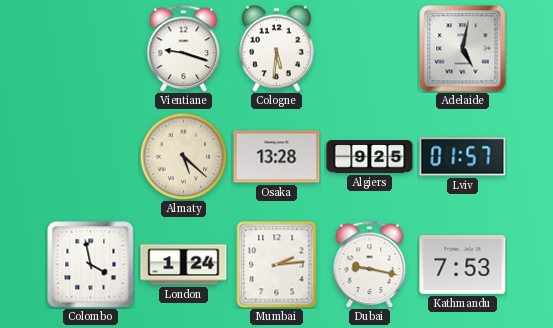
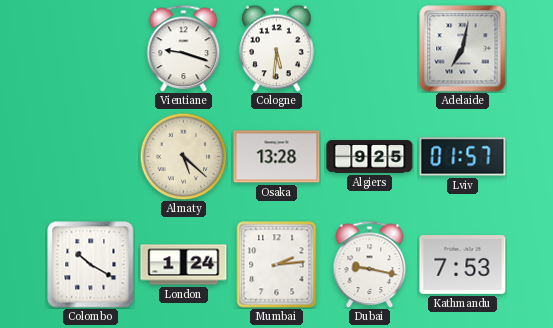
Adelaide: 5:02 -> 7:02
Colombo: 3:58 -> 10:20
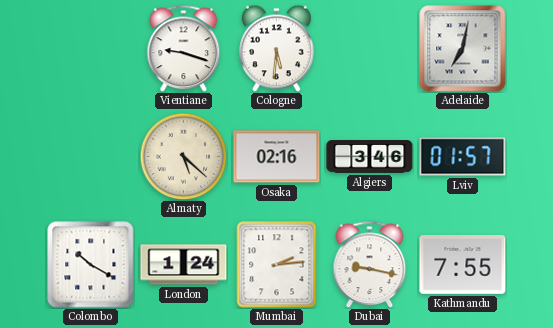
Osaka: 13:28 -> 02:16
Algiers: 9:25 -> 3:46
Kathmandu: 7:53 -> 7:55
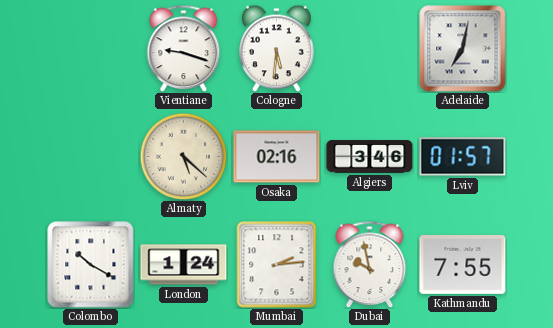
Dubai: 9:17 -> 9:58
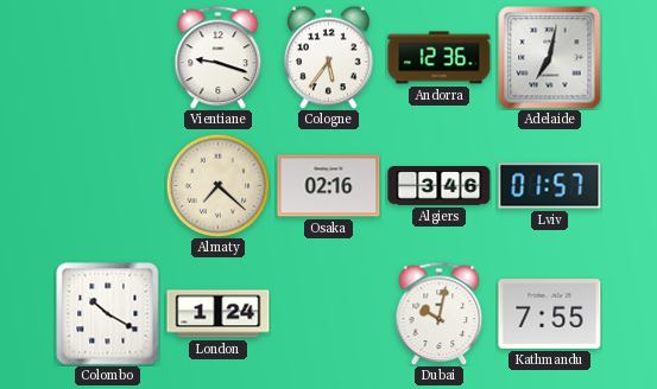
Cologne: 5:31 -> 5:36
Andorra: none -> 12:36
Almaty: 5:22 -> 7:22
Mumbai: 2:14 -> none
Dubai: 9:58 -> 10:02
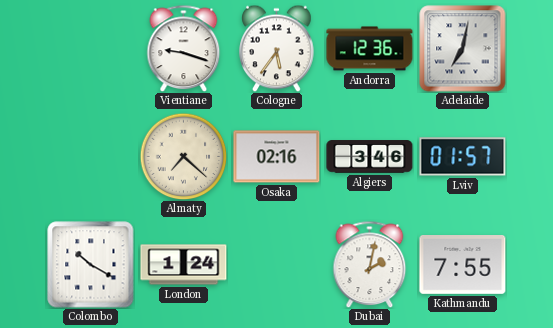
Dubai: 10:02 -> 2:02
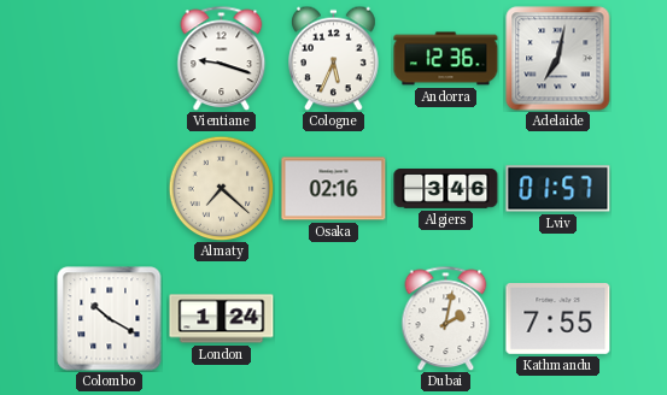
Cologne: 5:36 -> 5:34
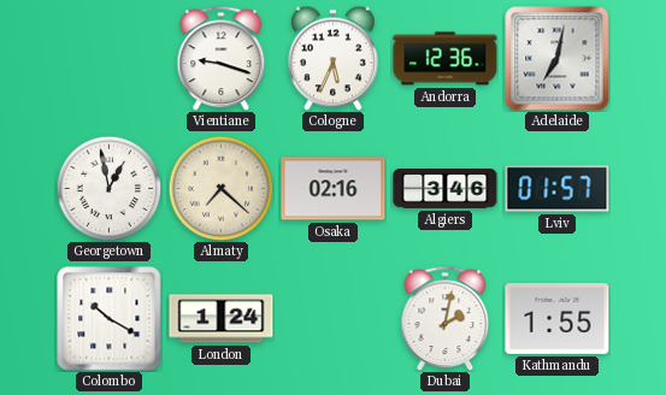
Georgetown: none -> 12:58
Kathmandu: 7:55 -> 1:55
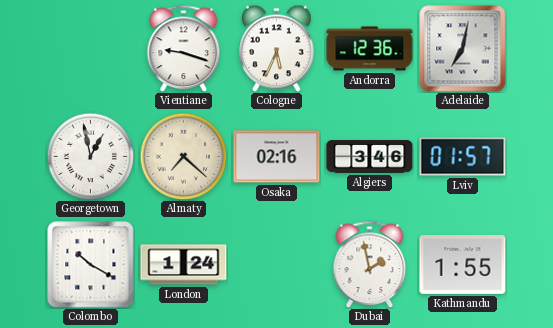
Dubai: 2:02 -> 1:58
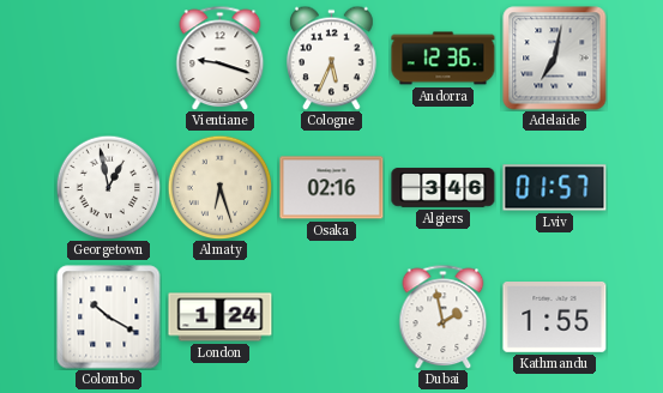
Almaty: 7:22 -> 6:27
